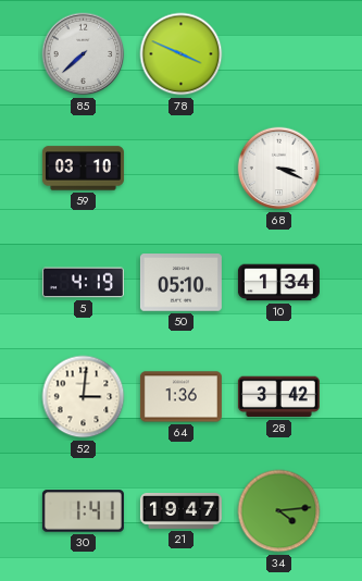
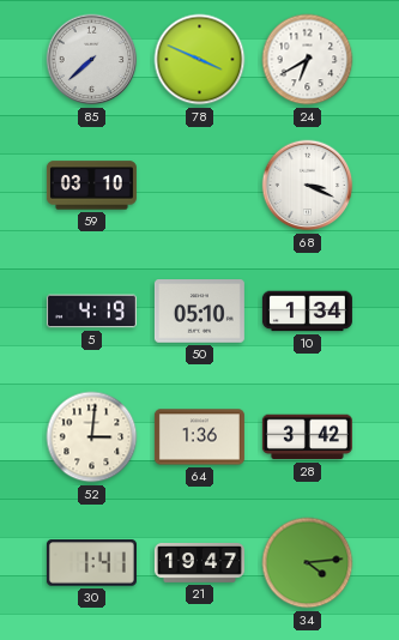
24: none -> 6:40
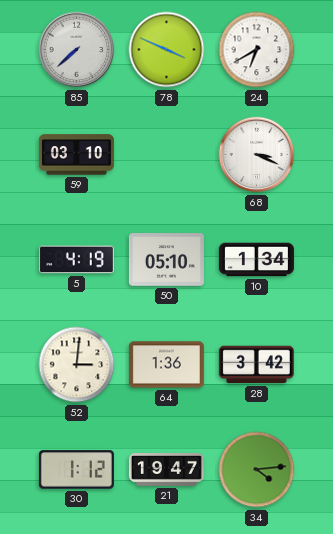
30: 1:41 -> 1:12
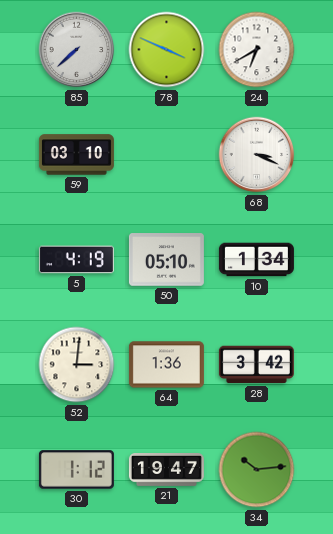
34: 4:14 -> 10:14
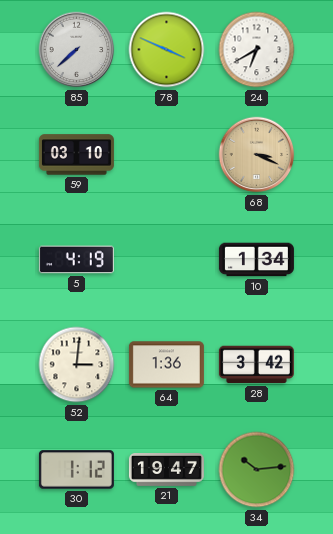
68 dial: white -> champagne
50: 05:10 -> none
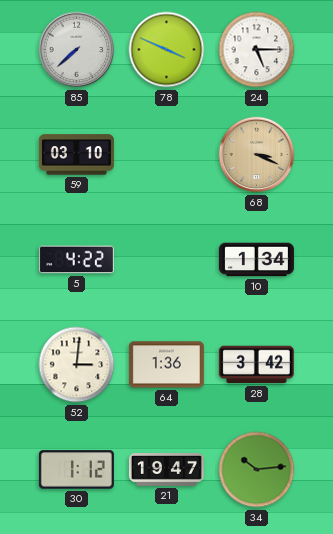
24: 6:40 -> 5:15
5: 4:19 -> 4:22
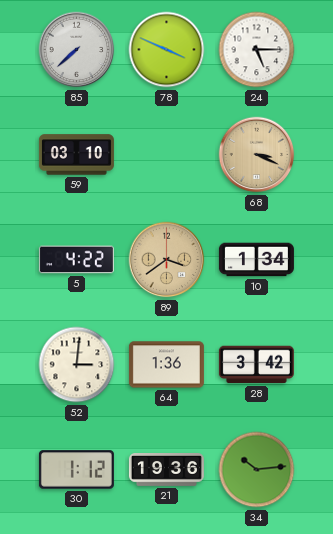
89: none -> 3:39
21: 19:47 -> 19:36
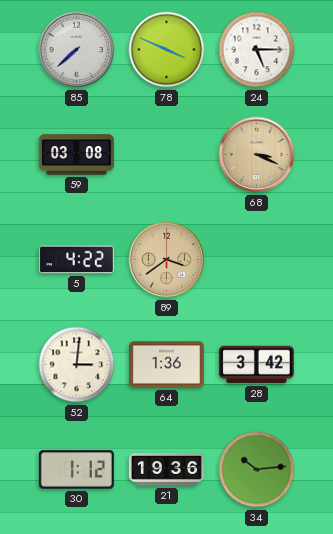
59: 03:10 -> 03:08
10: 1:34 -> none
